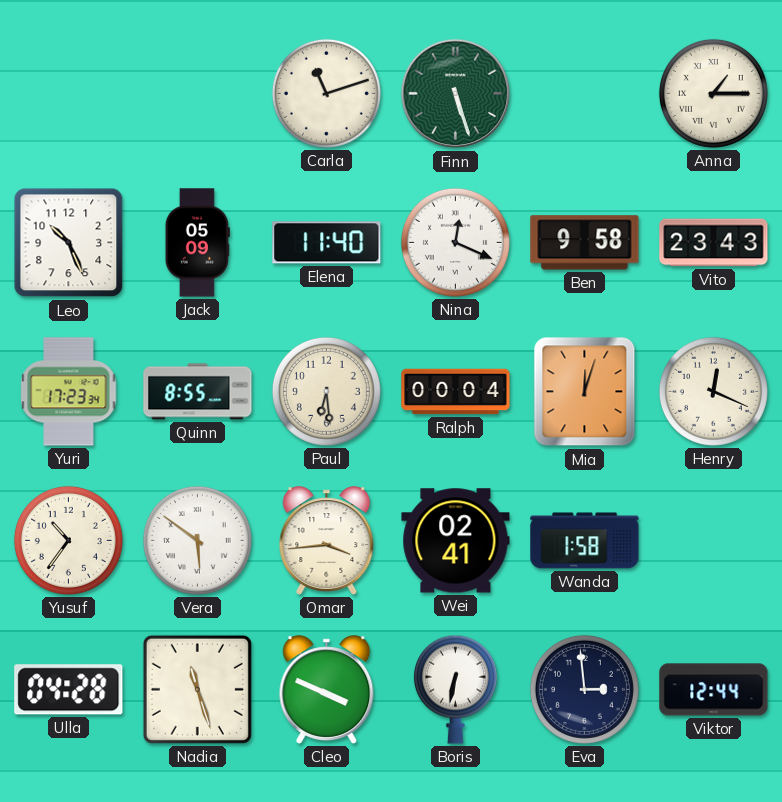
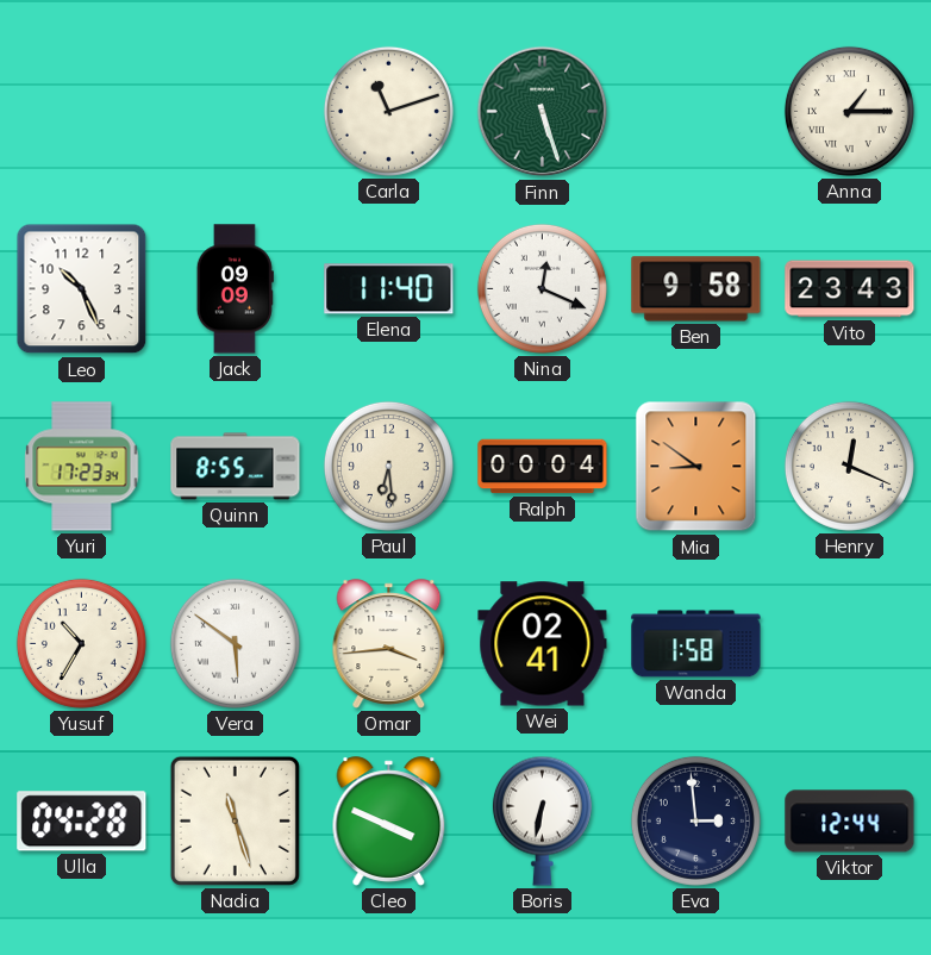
Jack: 05:09 -> 09:09
Mia: 12:03 -> 8:51
Yusuf: 10:36 -> 10:35
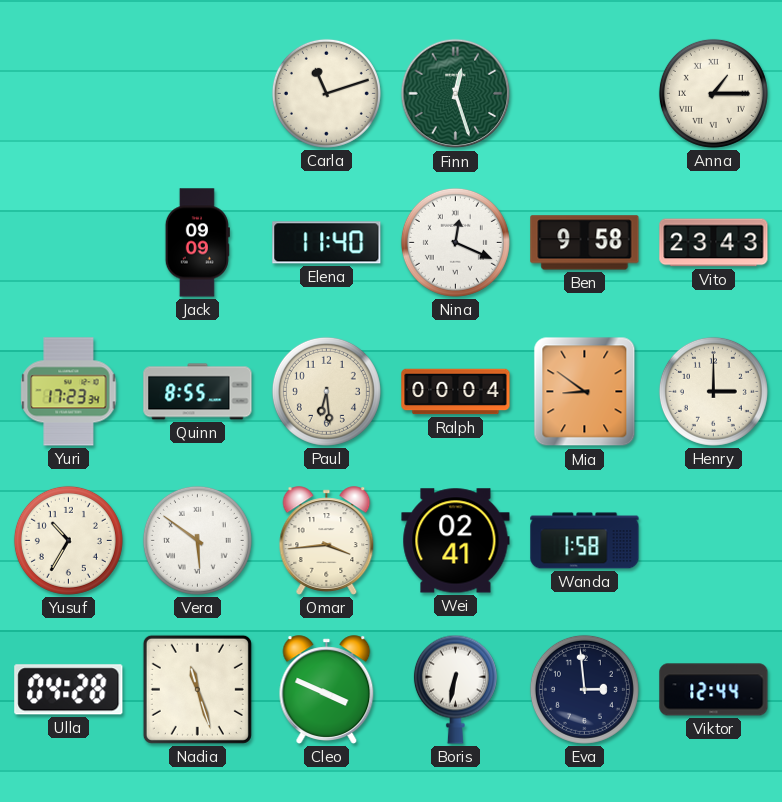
Finn: 5:27 -> 12:27
Leo: 10:26 -> none
Henry: 12:19 -> 3:00
